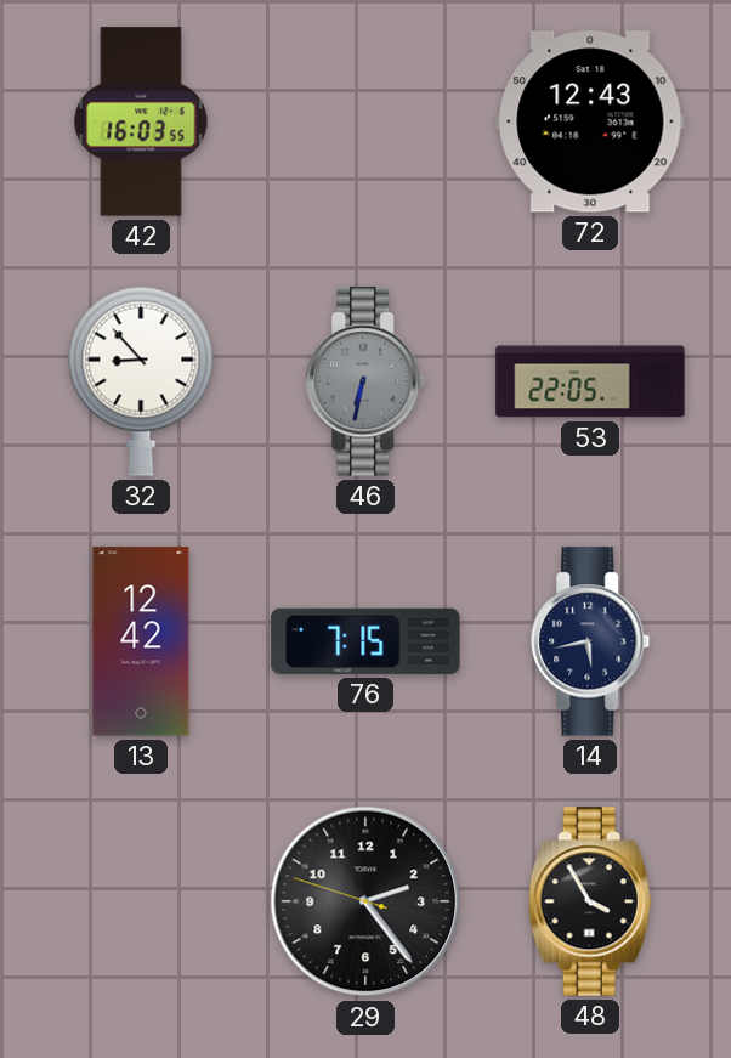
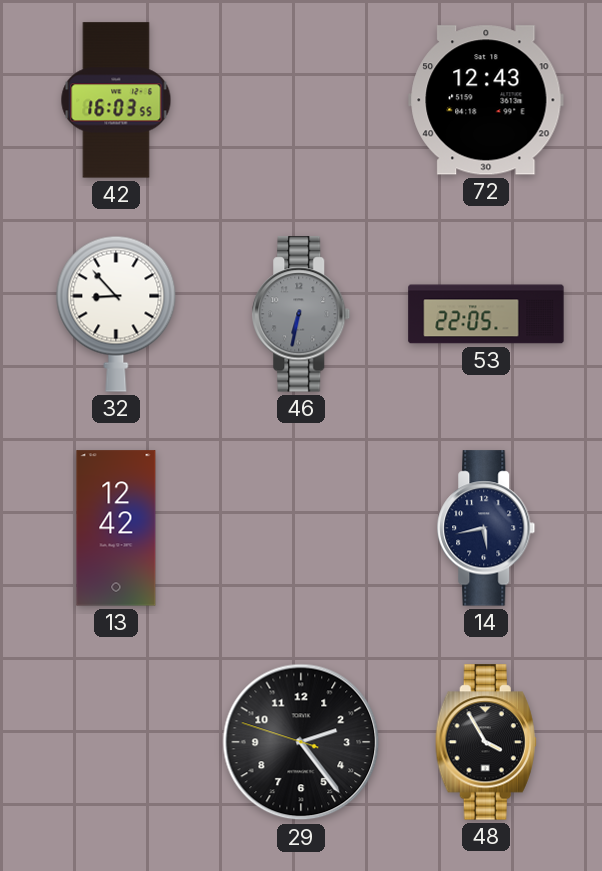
76: 7:15 -> none
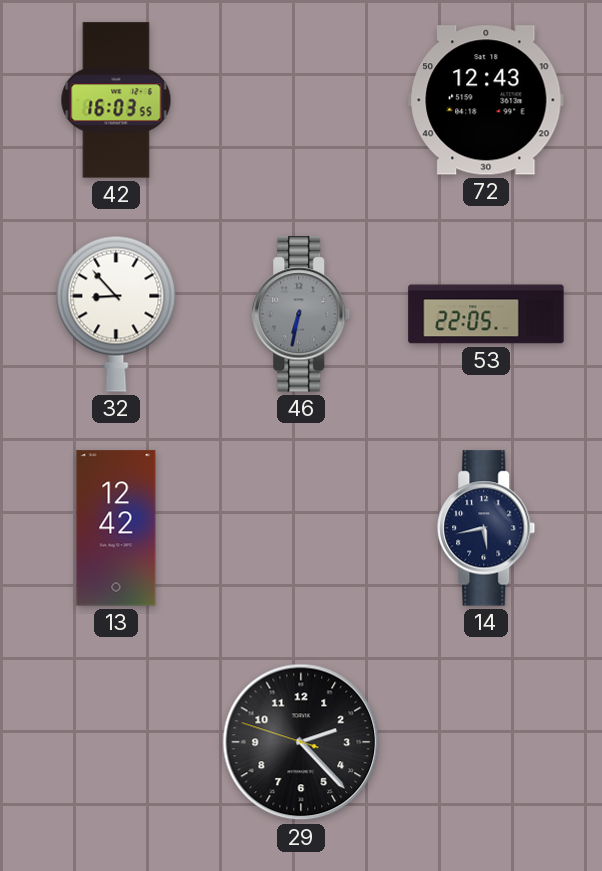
29: 2:23 -> 2:22
48: 3:55 -> none
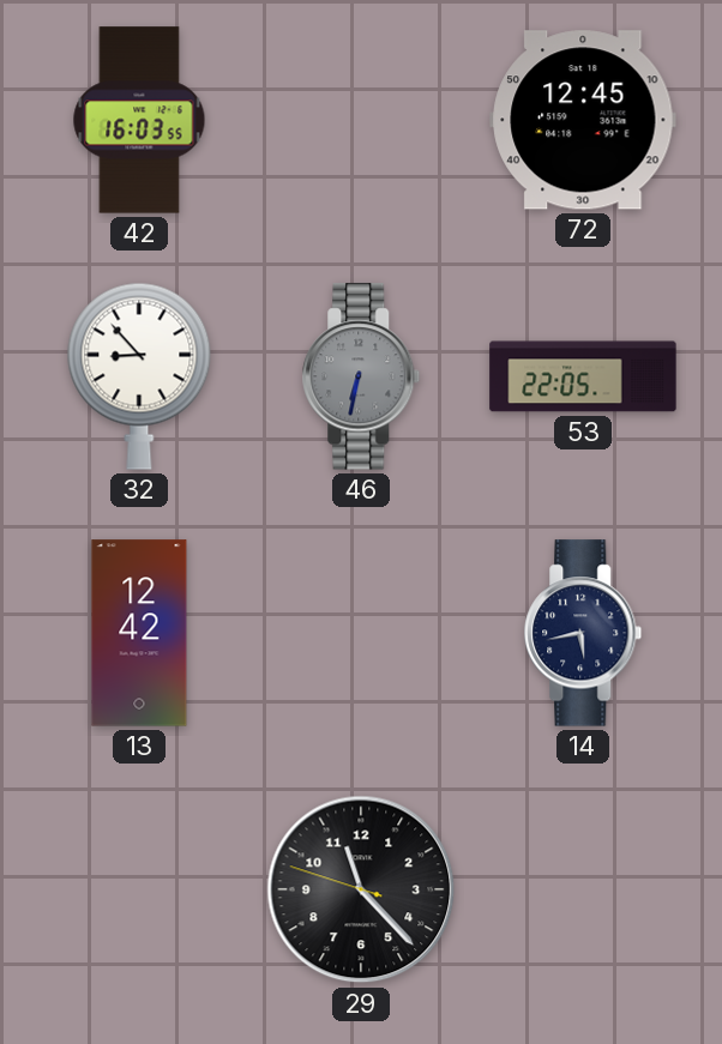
72: 12:43 -> 12:45
29: 2:22 -> 11:22
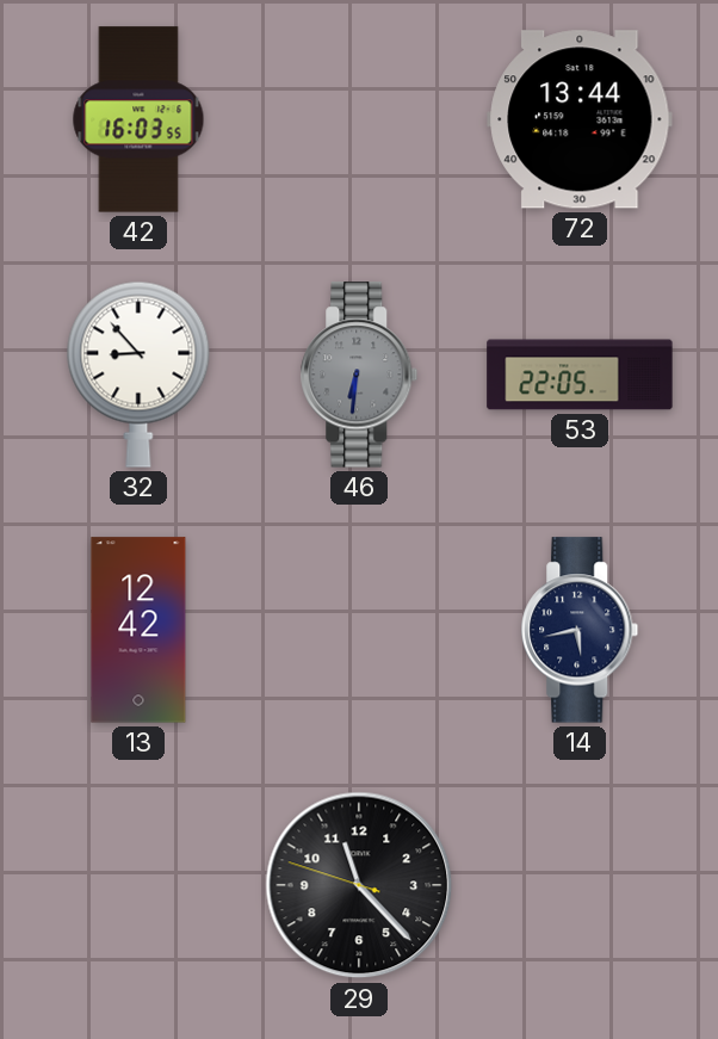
72: 12:45 -> 13:44
46: 6:32 -> 6:31
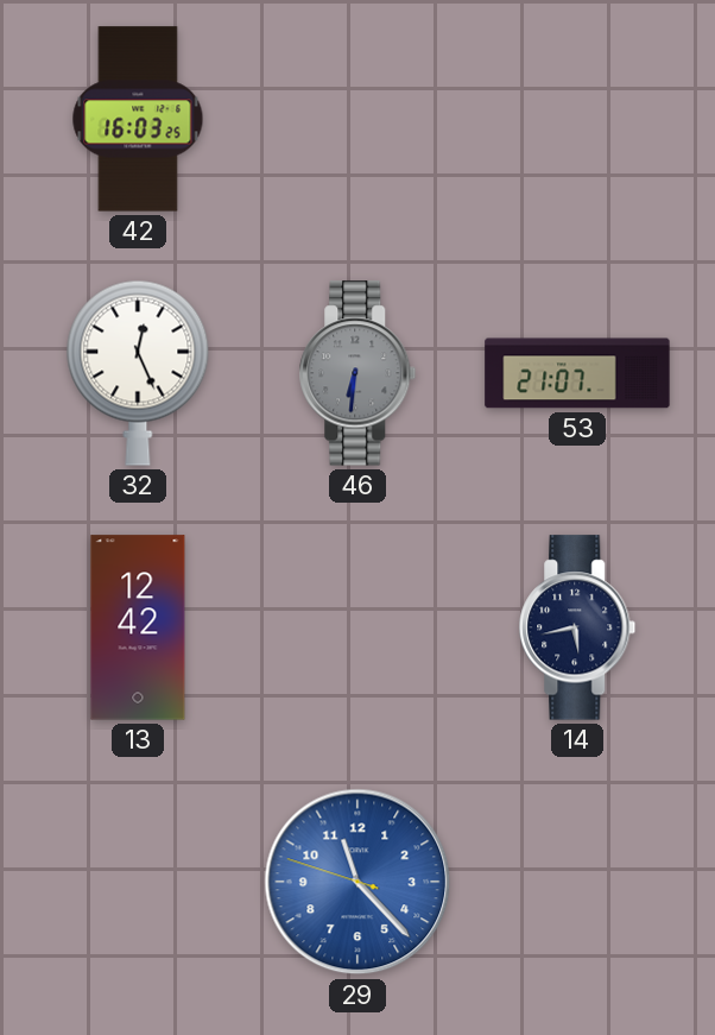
42: 16:03:55 -> 16:03:25
72: 13:44 -> none
32: 8:53 -> 12:26
53: 22:05 -> 21:07
29 dial: black -> blue
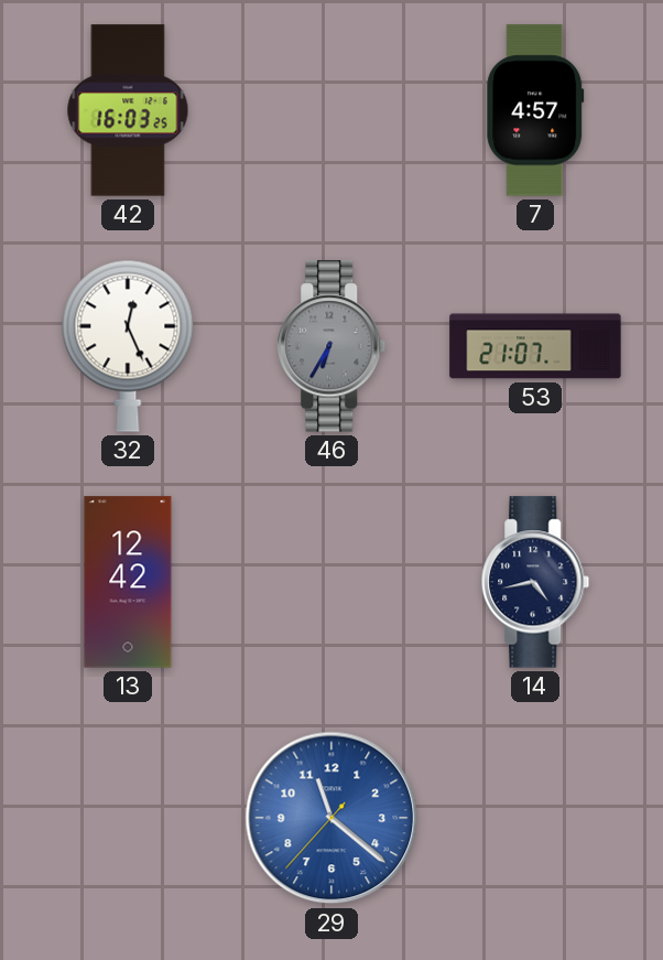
7: none -> 4:57
46: 6:31 -> 6:35
14: 5:43 -> 4:43
29: 11:22 -> 11:21
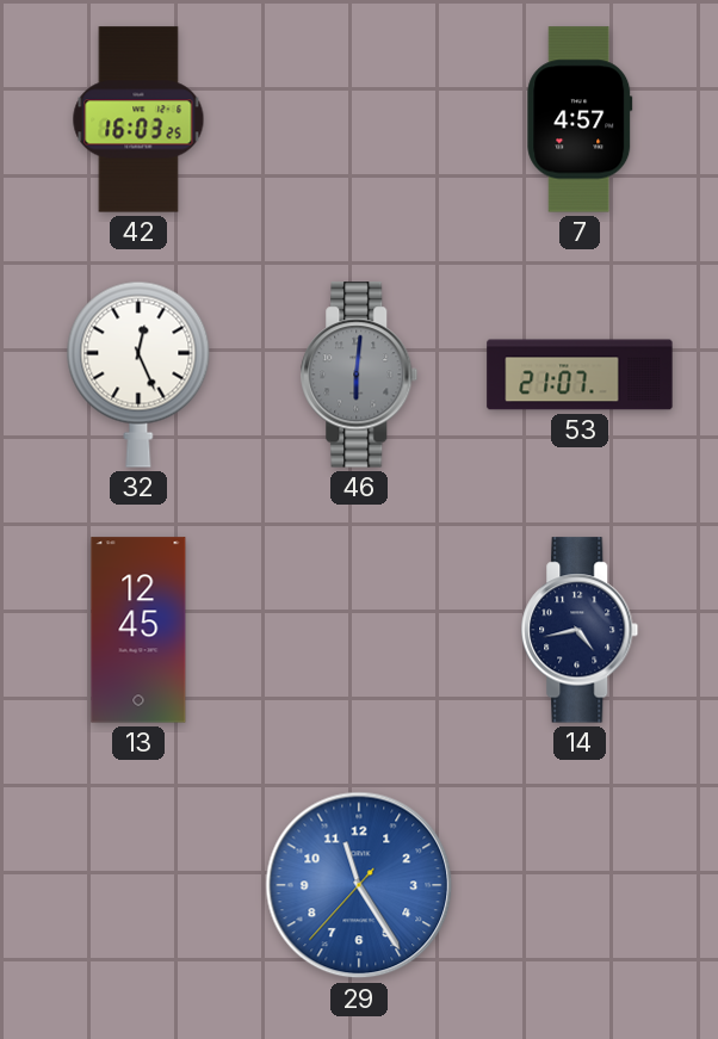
46: 6:35 -> 6:01
13: 12:42 -> 12:45
29: 11:21 -> 11:24
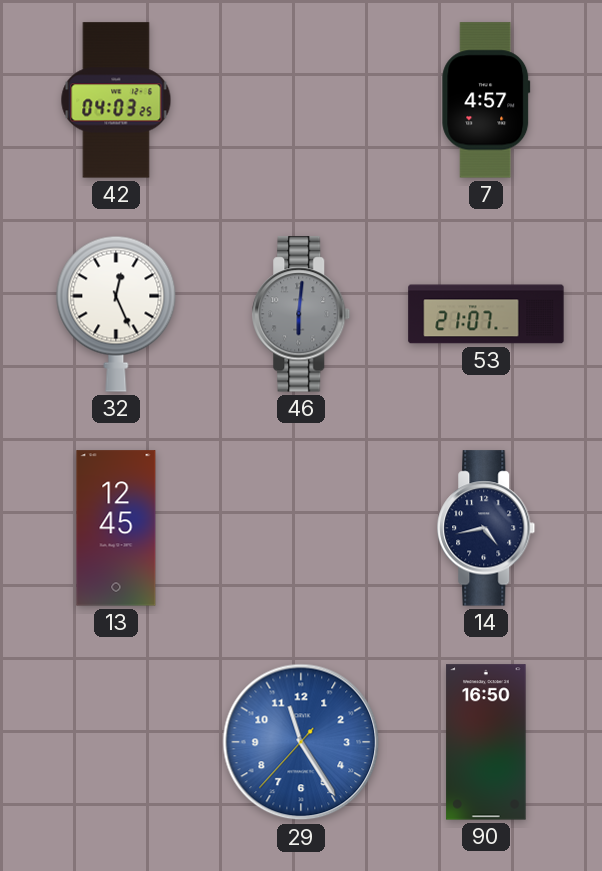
42: 16:03 -> 04:03
90: none -> 16:50
